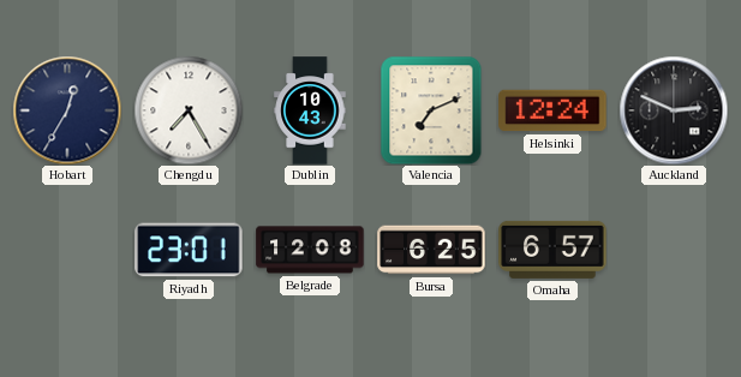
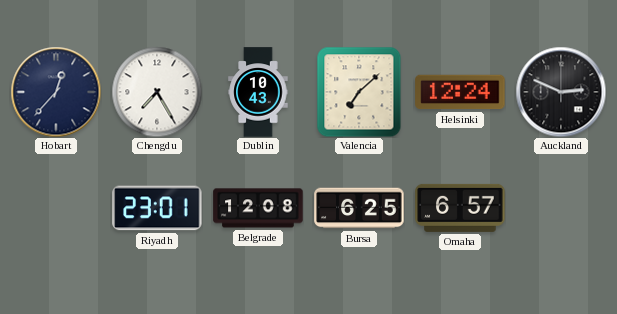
Hobart: 12:35 -> 12:37
Valencia: 7:11 -> 7:08
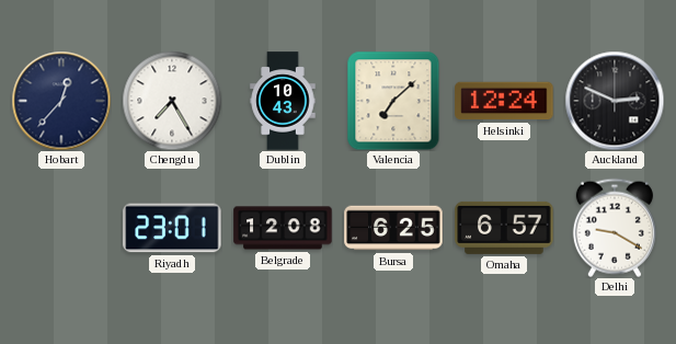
Delhi: none -> 9:20
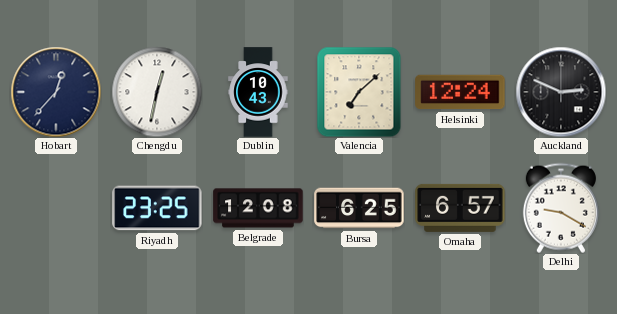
Chengdu: 7:25 -> 12:32
Riyadh: 23:01 -> 23:25
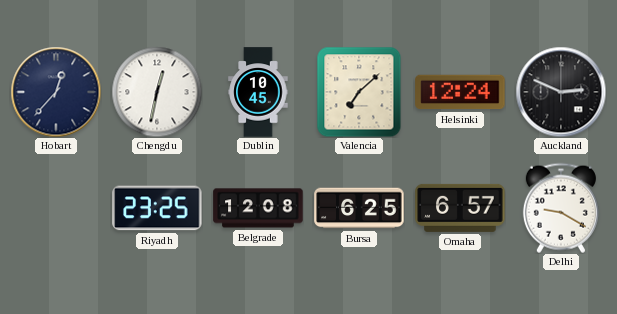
Dublin: 10:43 -> 10:45
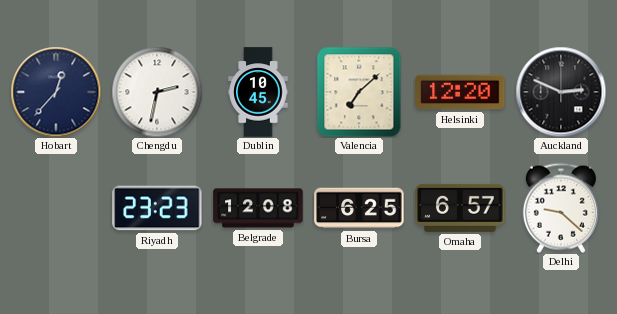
Chengdu: 12:32 -> 2:32
Helsinki: 12:24 -> 12:20
Riyadh: 23:25 -> 23:23
Delhi: 9:20 -> 9:22
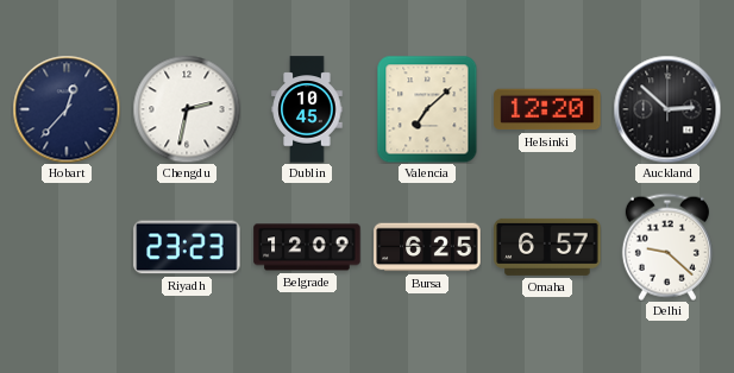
Auckland: 2:49 -> 2:52
Belgrade: 12:08 -> 12:09
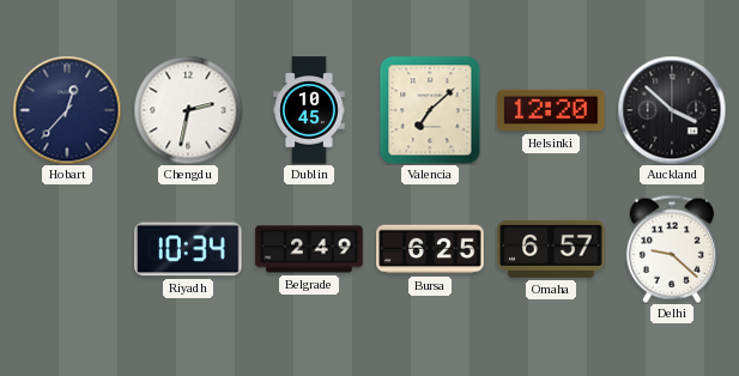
Auckland: 2:52 -> 3:52
Riyadh: 23:23 -> 10:34
Belgrade: 12:09 -> 2:49
